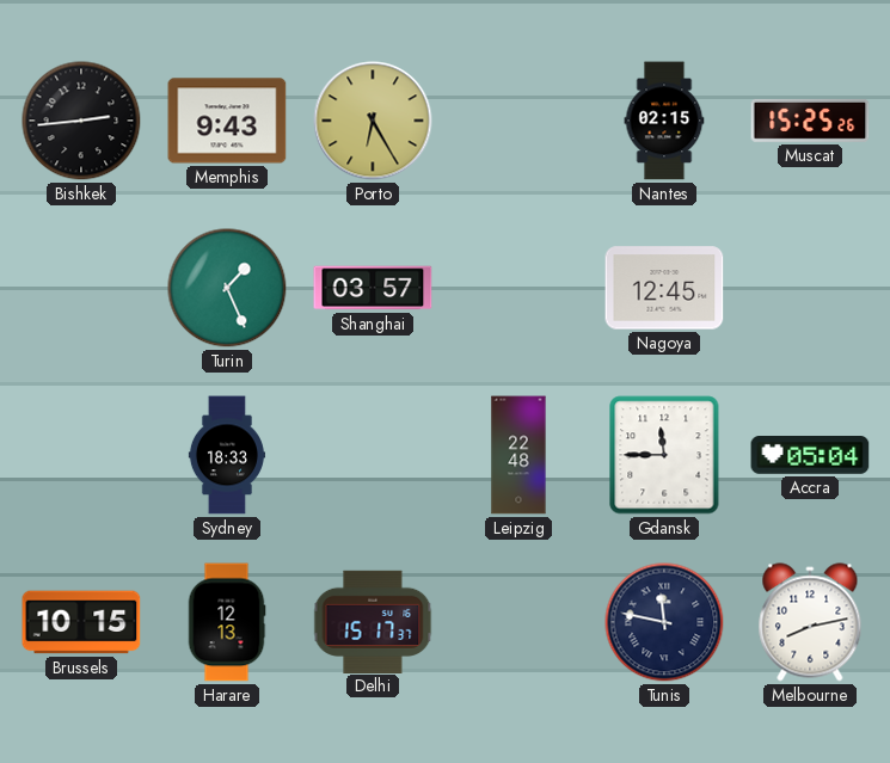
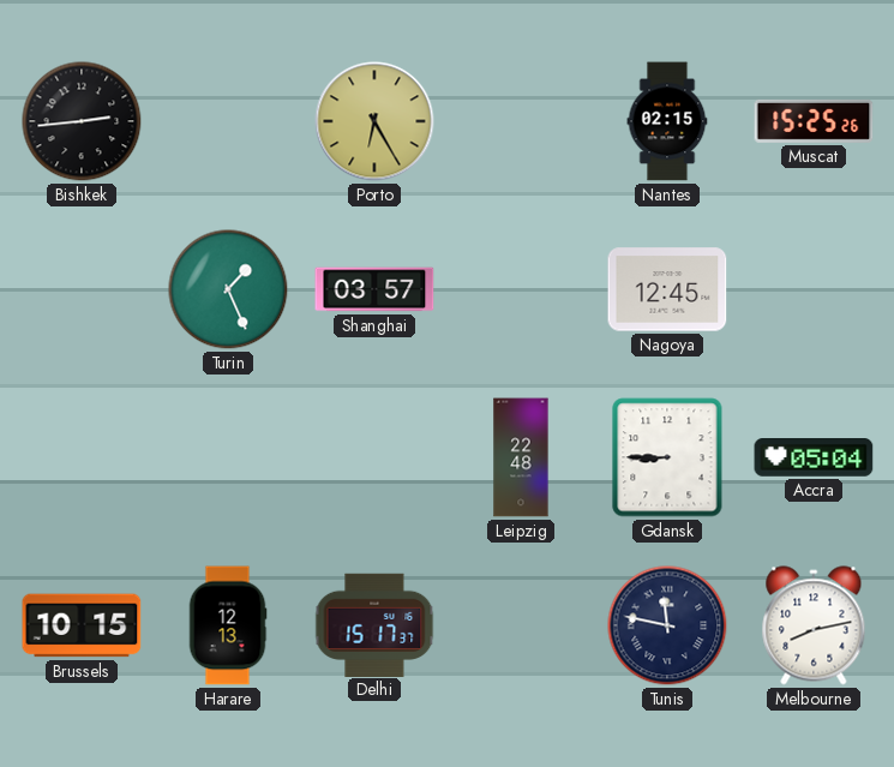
Memphis: 9:43 -> none
Sydney: 18:33 -> none
Gdansk: 11:45 -> 8:45
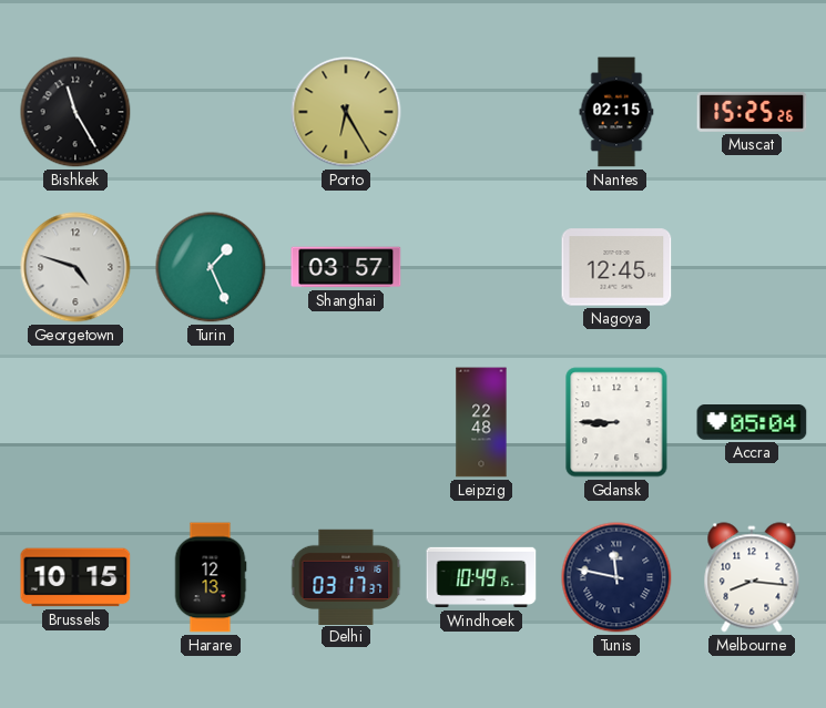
Bishkek: 2:44 -> 11:25
Georgetown: none -> 4:48
Delhi: 15:17 -> 03:17
Windhoek: none -> 10:49
Melbourne: 8:13 -> 8:16
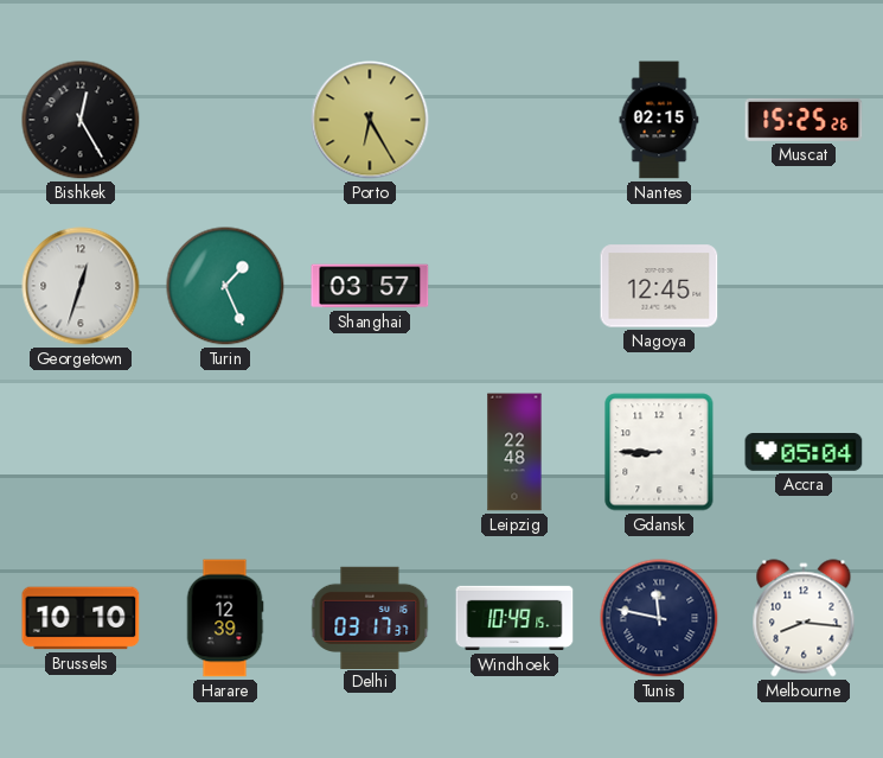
Bishkek: 11:25 -> 12:25
Georgetown: 4:48 -> 12:33
Brussels: 10:15 -> 10:10
Harare: 12:13 -> 12:39
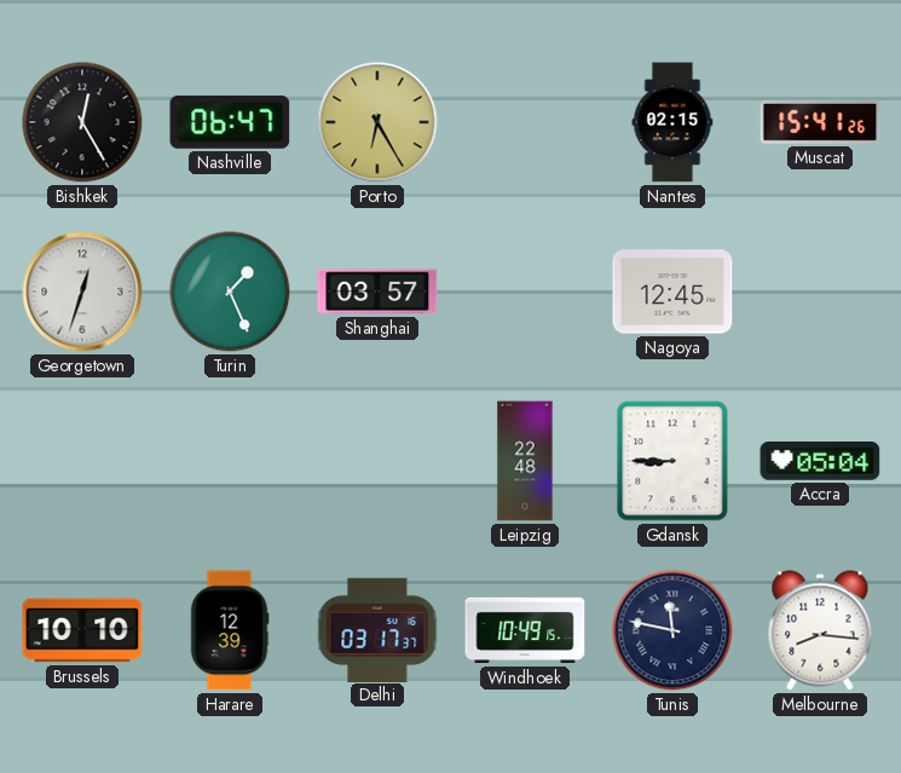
Nashville: none -> 06:47
Muscat: 15:25 -> 15:41
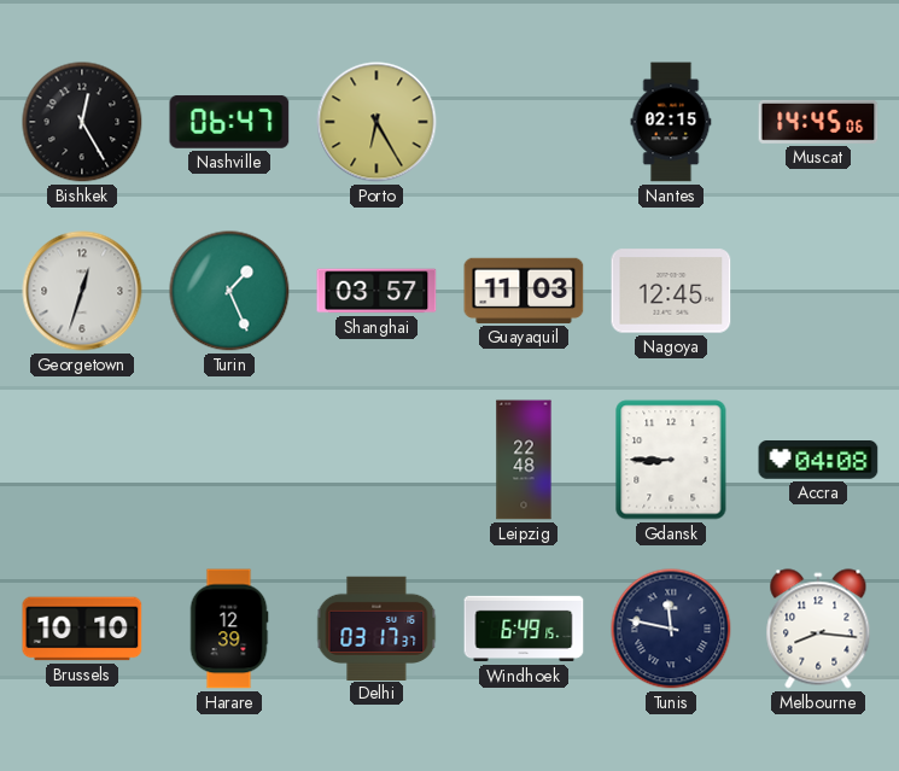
Muscat: 15:41 -> 14:45
Guayaquil: none -> 11:03
Accra: 05:04 -> 04:08
Windhoek: 10:49 -> 6:49
